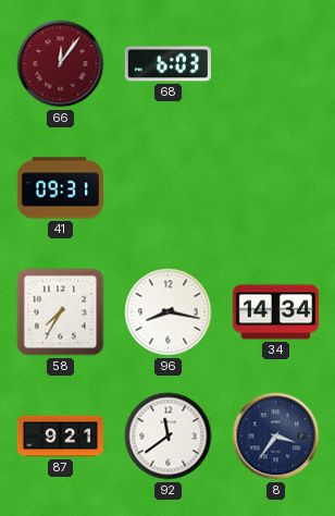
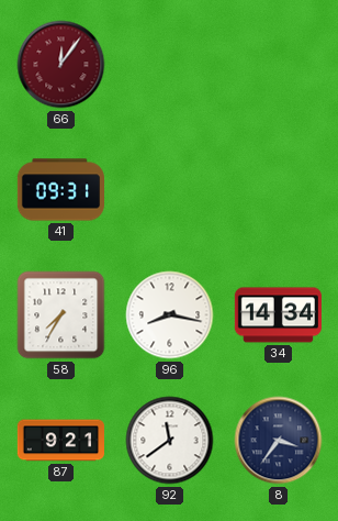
68: 6:03 -> none
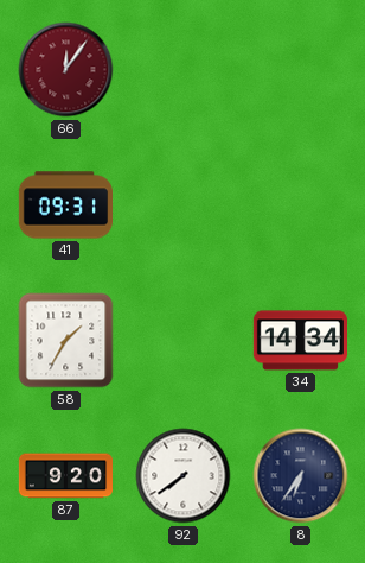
58: 7:35 -> 1:35
96: 8:17 -> none
87: 9:21 -> 9:20
92: 11:39 -> 7:39
8: 3:36 -> 6:36
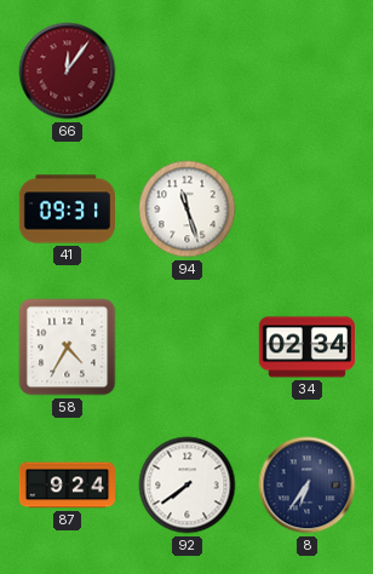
94: none -> 11:27
58: 1:35 -> 4:35
34: 14:34 -> 02:34
87: 9:20 -> 9:24
